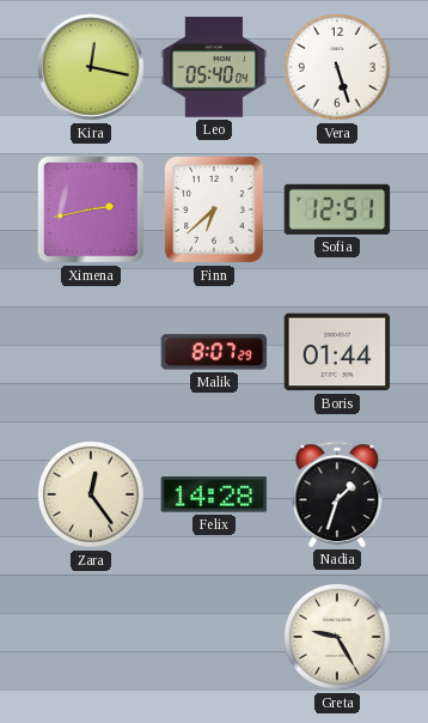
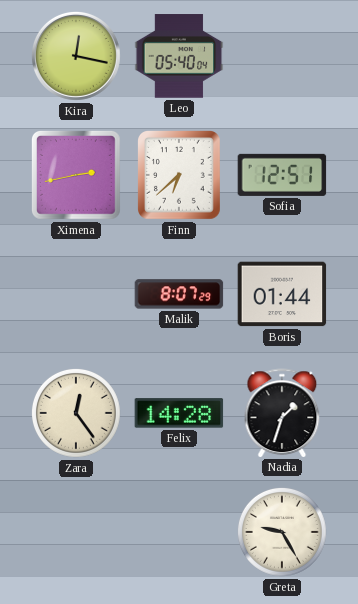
Vera: 5:27 -> none
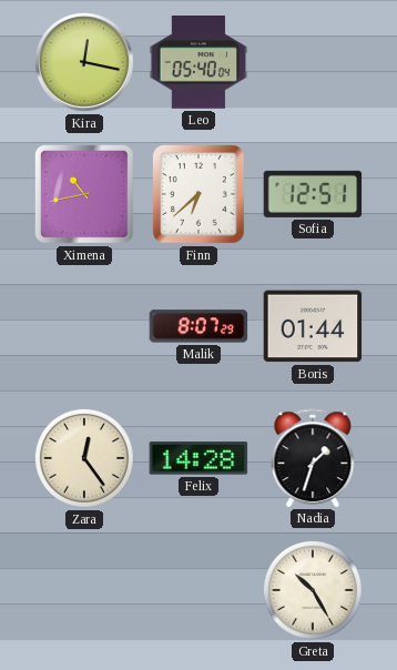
Ximena: 2:43 -> 10:43
Greta: 9:25 -> 10:25
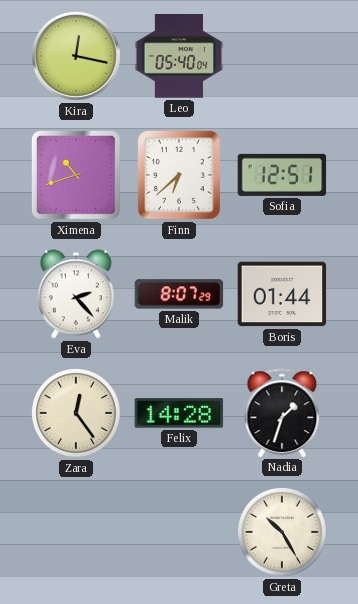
Ximena: 10:43 -> 10:42
Eva: none -> 2:23
